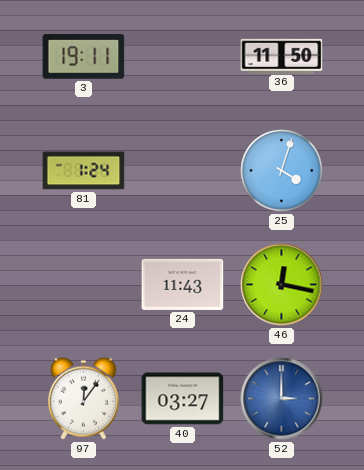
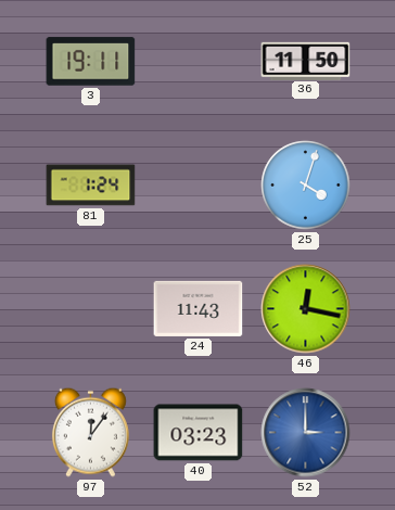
40: 03:27 -> 03:23
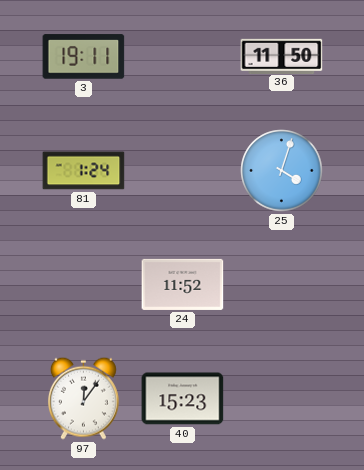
24: 11:43 -> 11:52
46: 12:17 -> none
40: 03:23 -> 15:23
52: 3:00 -> none
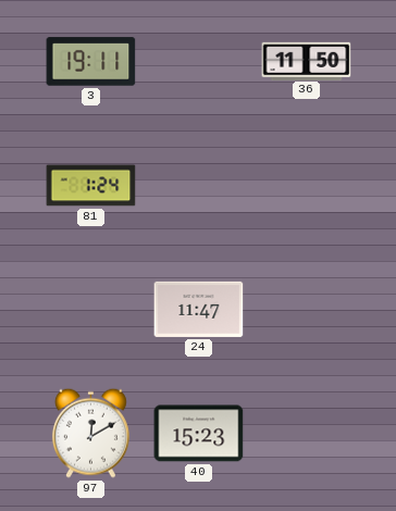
25: 4:03 -> none
24: 11:52 -> 11:47
97: 12:06 -> 12:10
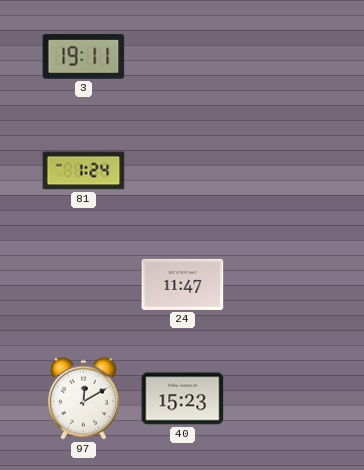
36: 11:50 -> none
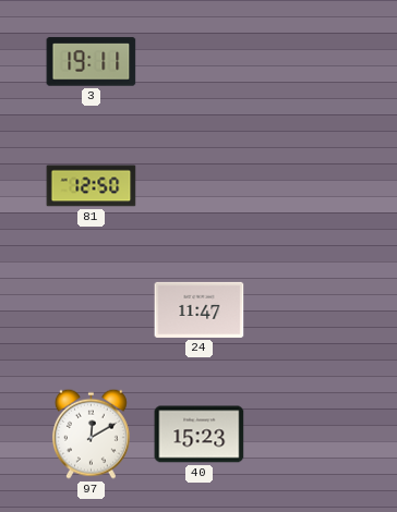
81: 1:24 -> 12:50
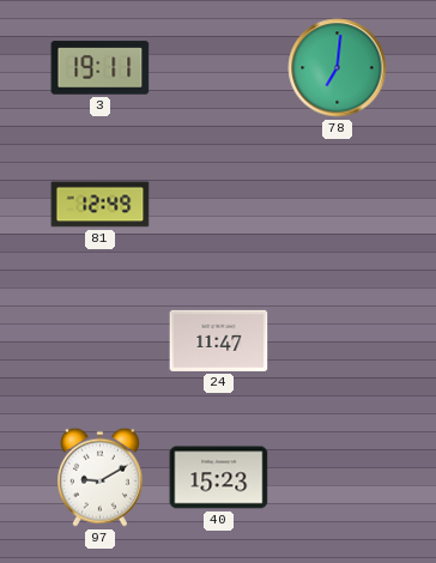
78: none -> 7:01
81: 12:50 -> 12:49
97: 12:10 -> 9:10
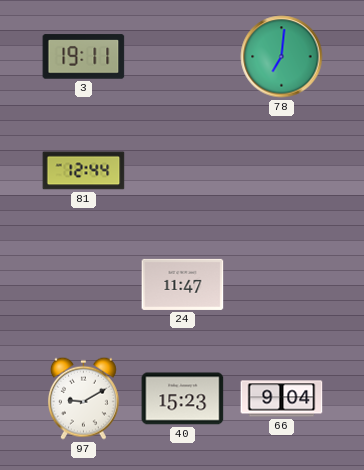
81: 12:49 -> 12:44
66: none -> 9:04
